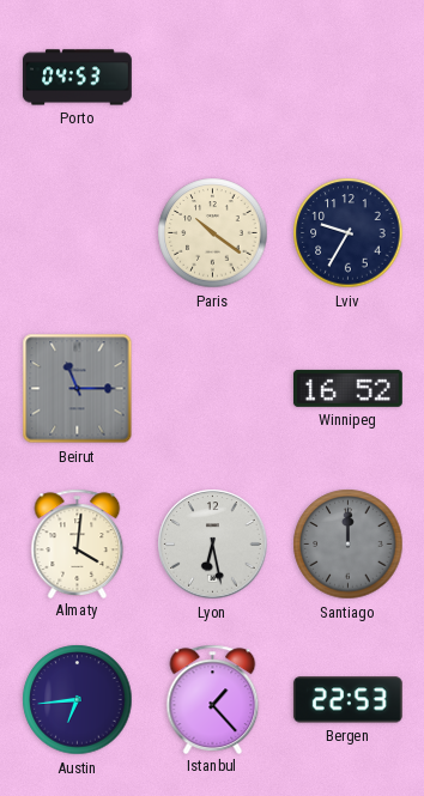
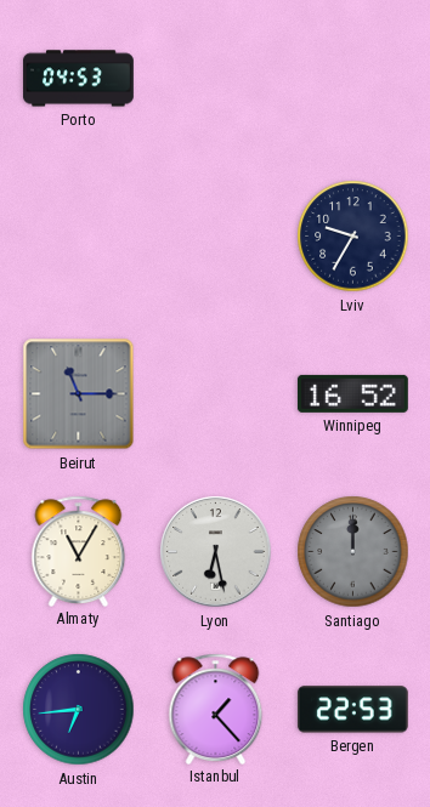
Paris: 10:21 -> none
Almaty: 4:01 -> 11:05
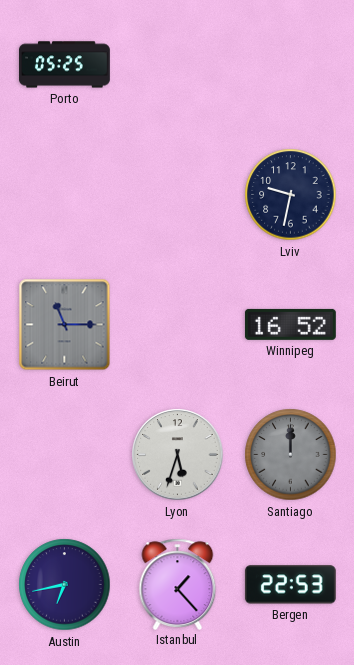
Porto: 04:53 -> 05:25
Lviv: 9:35 -> 9:32
Almaty: 11:05 -> none
Lyon: 6:28 -> 5:33
Austin: 6:44 -> 6:43
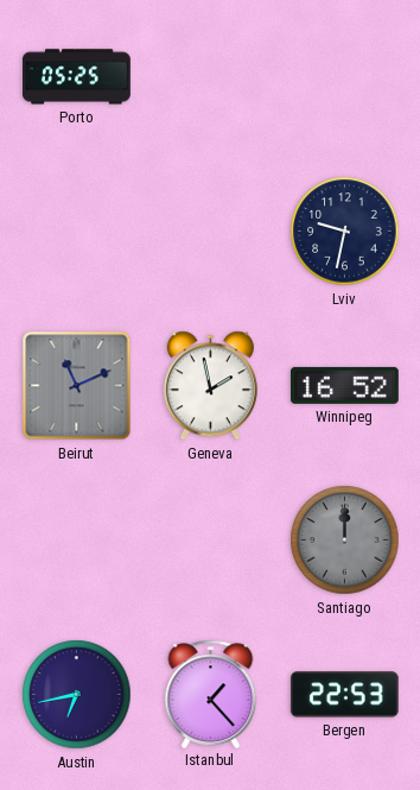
Beirut: 11:15 -> 11:11
Geneva: none -> 1:58
Lyon: 5:33 -> none
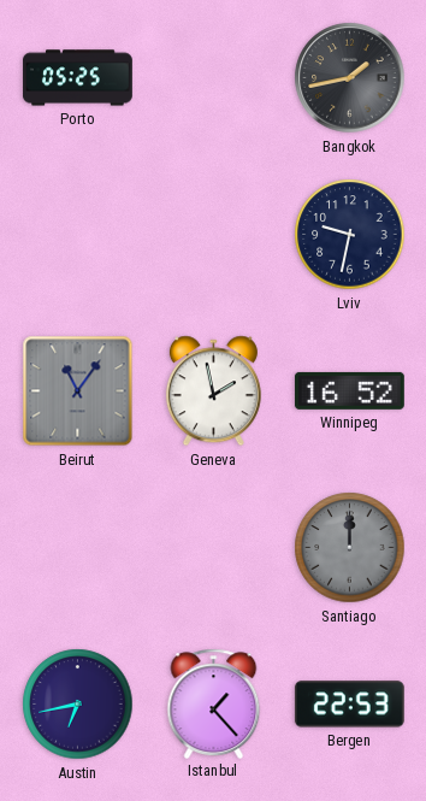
Bangkok: none -> 1:43
Beirut: 11:11 -> 11:06
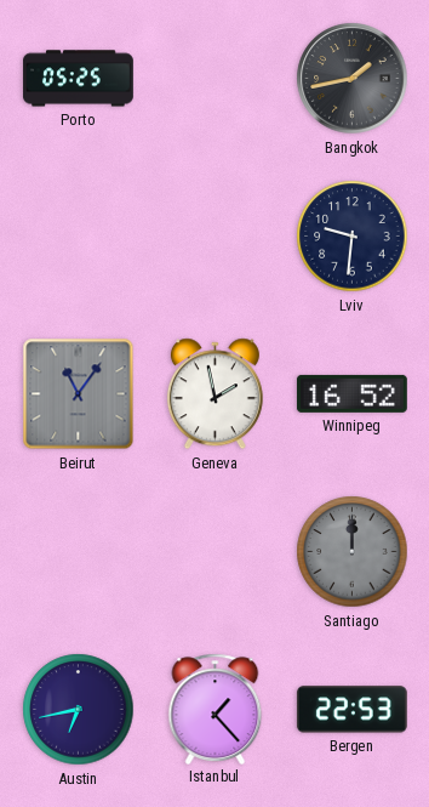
Lviv: 9:32 -> 9:31
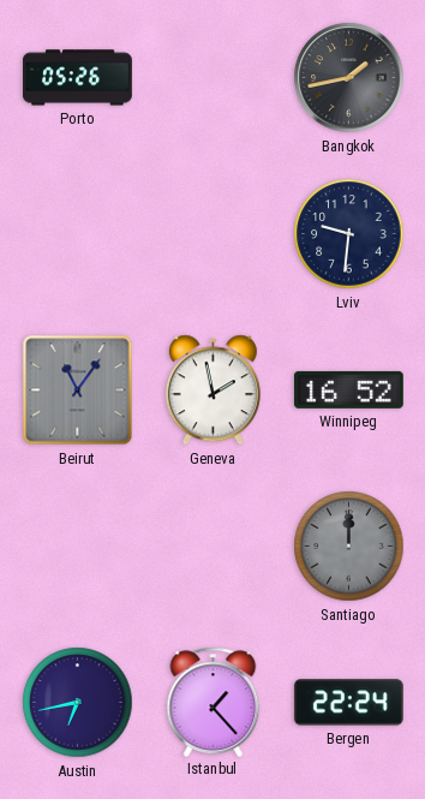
Porto: 05:25 -> 05:26
Bergen: 22:53 -> 22:24
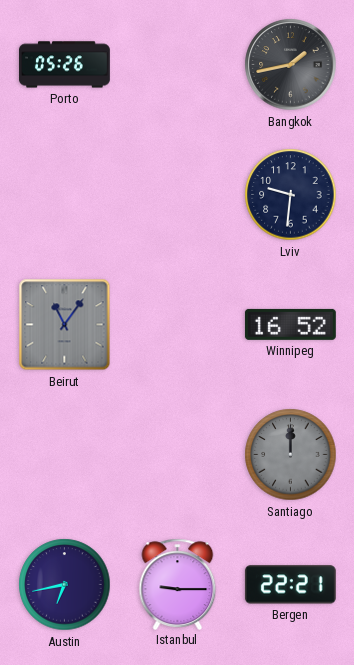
Geneva: 1:58 -> none
Istanbul: 1:23 -> 9:15
Bergen: 22:24 -> 22:21
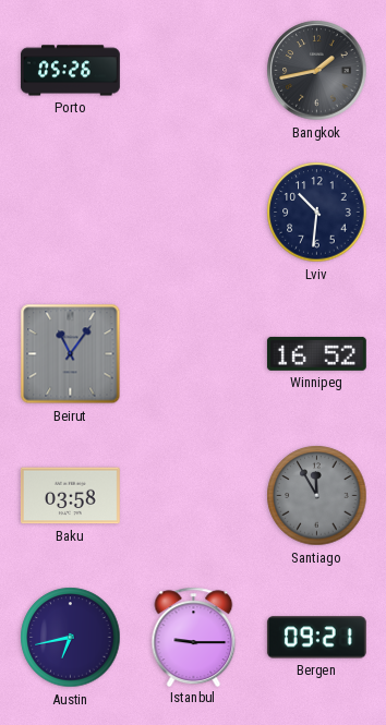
Lviv: 9:31 -> 10:31
Baku: none -> 03:58
Santiago: 12:00 -> 11:55
Bergen: 22:21 -> 09:21
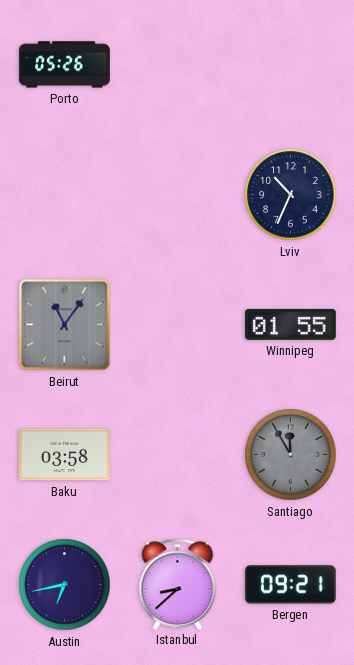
Bangkok: 1:43 -> none
Lviv: 10:31 -> 10:34
Winnipeg: 16:52 -> 01:55
Istanbul: 9:15 -> 8:38
